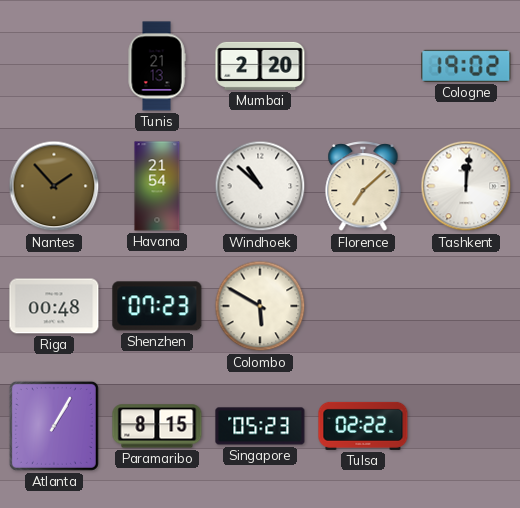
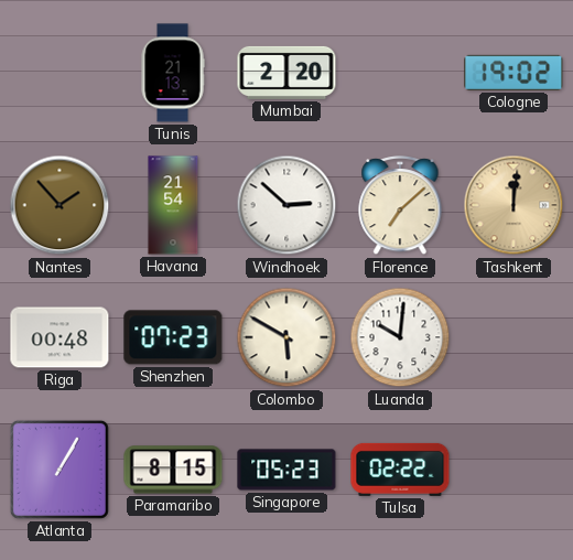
Windhoek: 10:52 -> 2:52
Tashkent dial: white -> champagne
Luanda: none -> 10:01
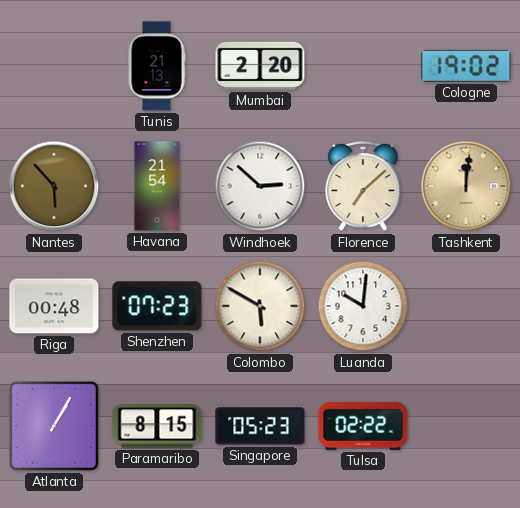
Nantes: 1:53 -> 5:53
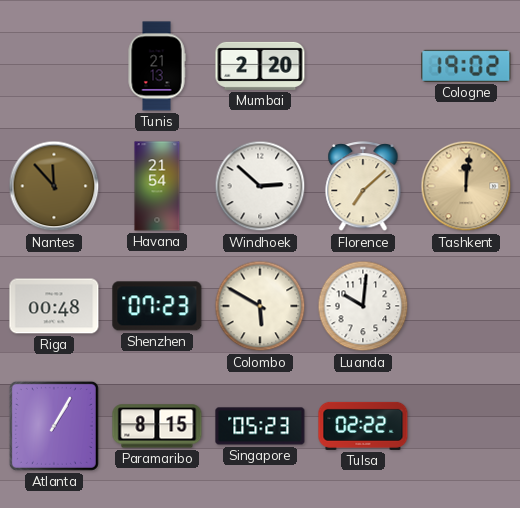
Nantes: 5:53 -> 11:53
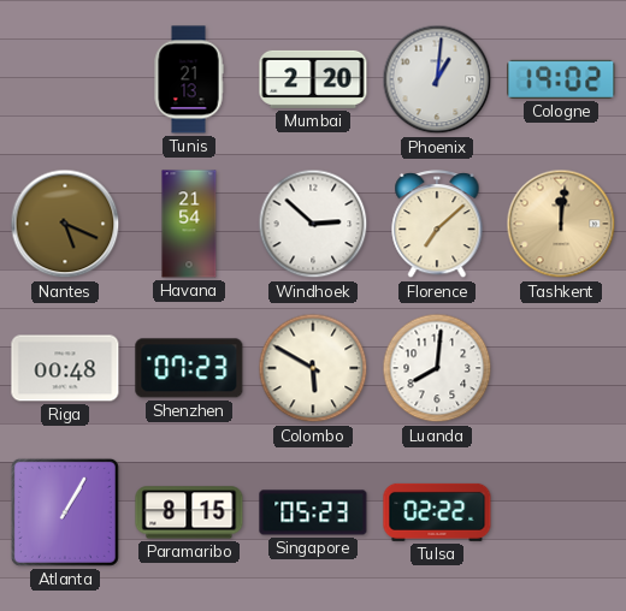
Phoenix: none -> 1:01
Nantes: 11:53 -> 5:19
Luanda: 10:01 -> 8:01
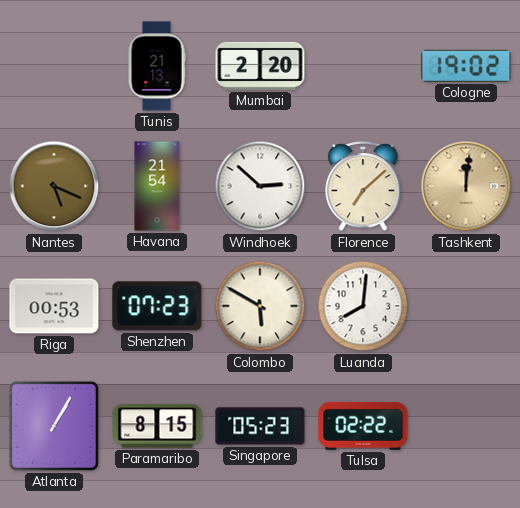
Phoenix: 1:01 -> none
Riga: 00:48 -> 00:53
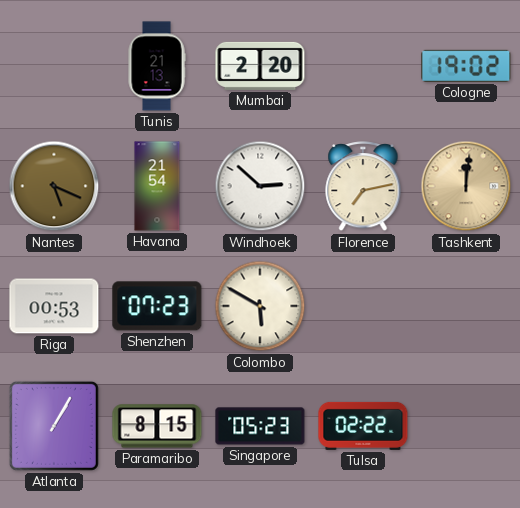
Florence: 7:08 -> 7:13
Luanda: 8:01 -> none
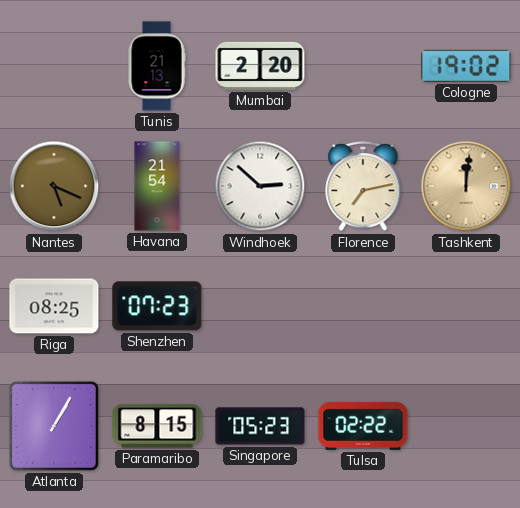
Riga: 00:53 -> 08:25
Colombo: 5:50 -> none
